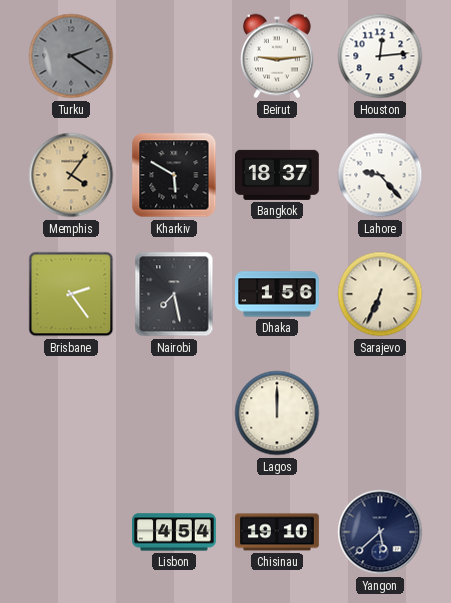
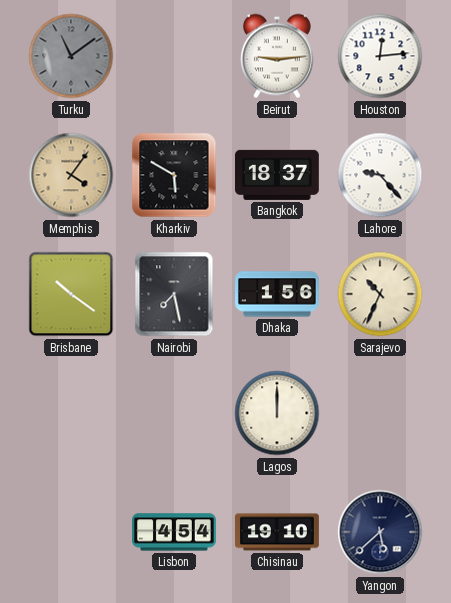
Turku: 2:21 -> 11:09
Brisbane: 2:24 -> 10:21
Sarajevo: 6:34 -> 10:34
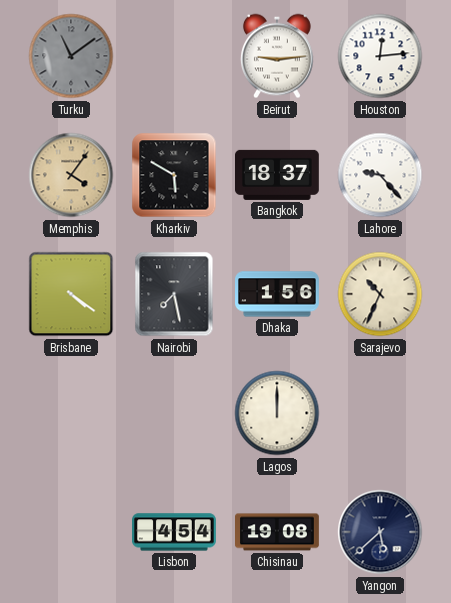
Brisbane: 10:21 -> 4:21
Chisinau: 19:10 -> 19:08
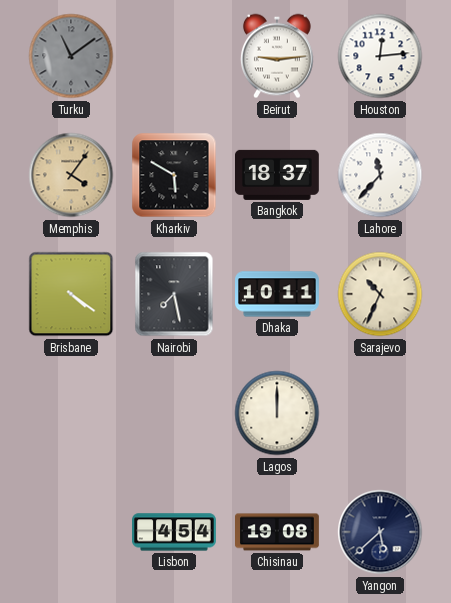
Lahore: 9:23 -> 11:37
Dhaka: 1:56 -> 10:11
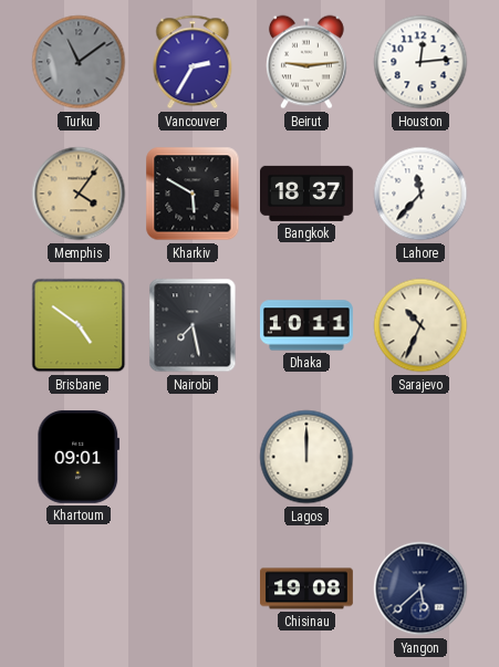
Vancouver: none -> 2:35
Brisbane: 4:21 -> 4:51
Khartoum: none -> 09:01
Lisbon: 4:54 -> none
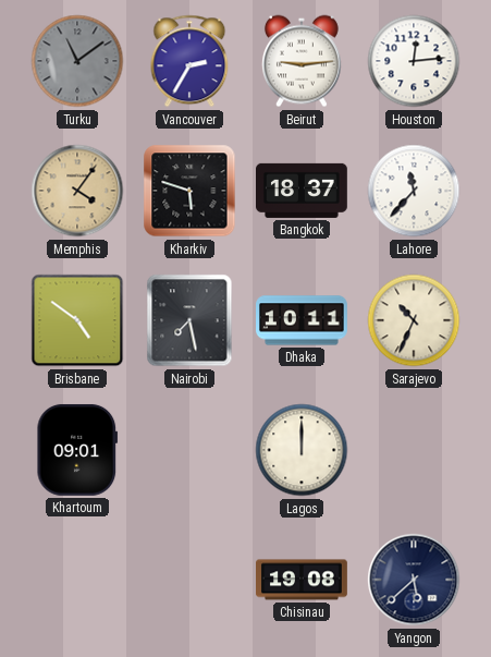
Kharkiv: 5:50 -> 5:48
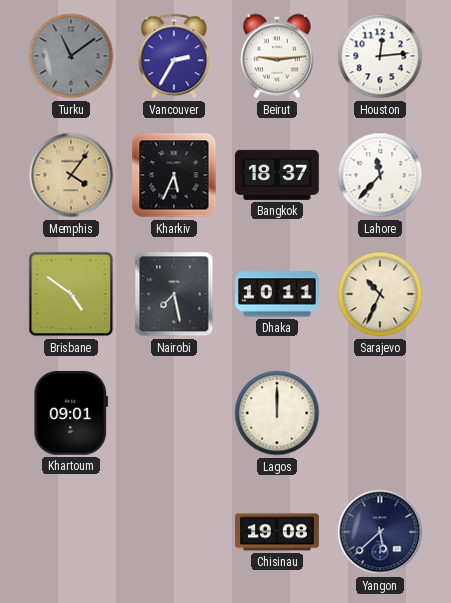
Kharkiv: 5:48 -> 5:34
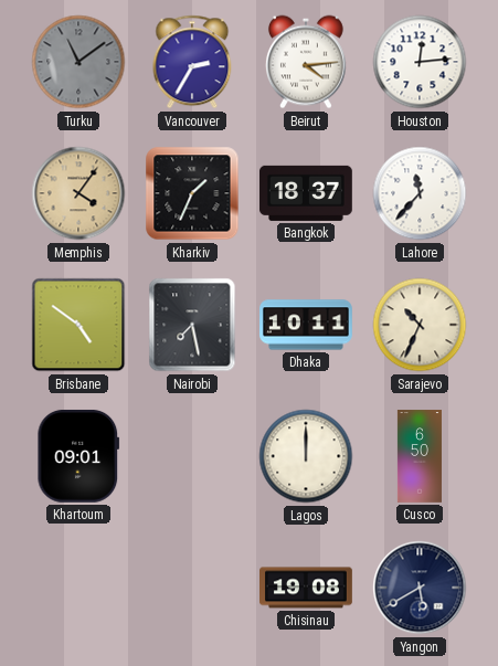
Beirut: 9:14 -> 4:14
Kharkiv: 5:34 -> 1:34
Cusco: none -> 6:50
Yangon: 5:38 -> 5:40
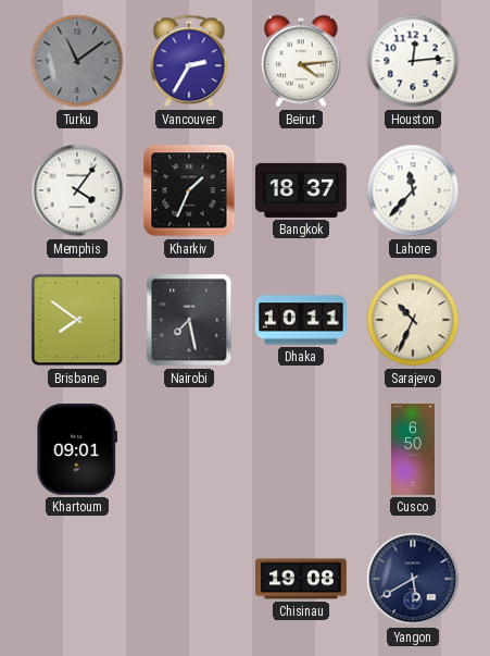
Memphis dial: champagne -> white
Brisbane: 4:51 -> 7:51
Lagos: 12:00 -> none
